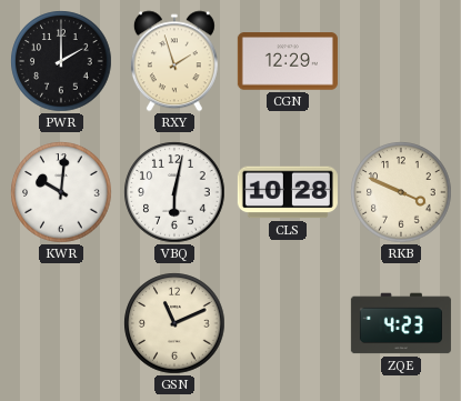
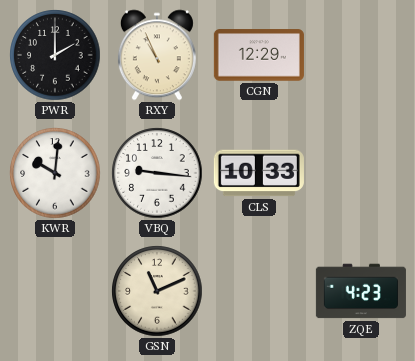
RXY: 1:57 -> 10:56
VBQ: 6:02 -> 9:16
CLS: 10:28 -> 10:33
RKB: 3:49 -> none
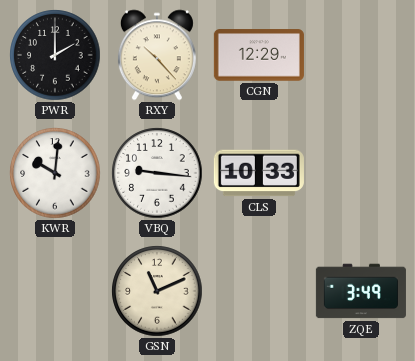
RXY: 10:56 -> 10:23
ZQE: 4:23 -> 3:49
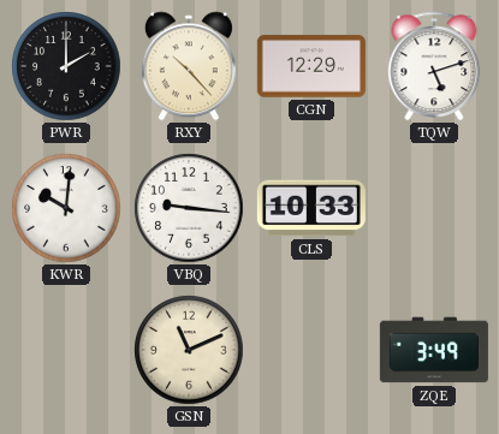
TQW: none -> 5:12
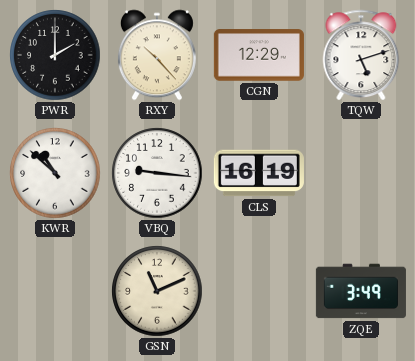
KWR: 10:01 -> 10:52
CLS: 10:33 -> 16:19
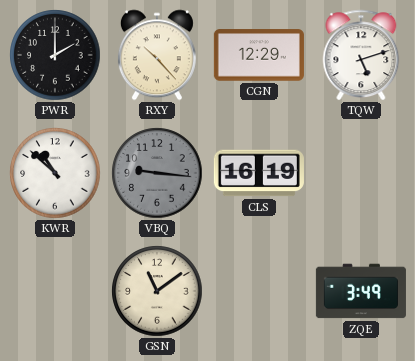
VBQ dial: white -> grey
GSN: 11:11 -> 11:09
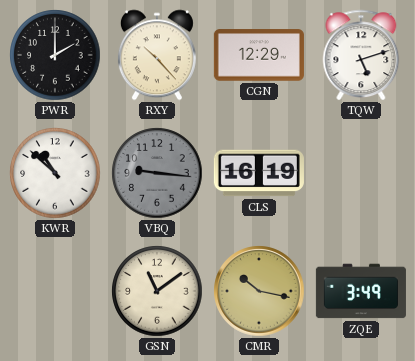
CMR: none -> 10:17
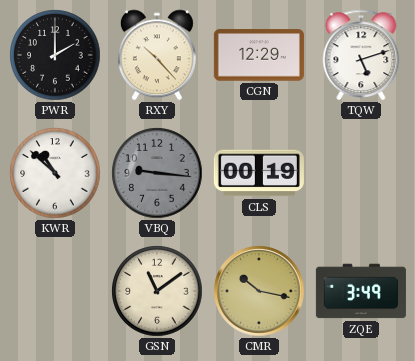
CLS: 16:19 -> 00:19
